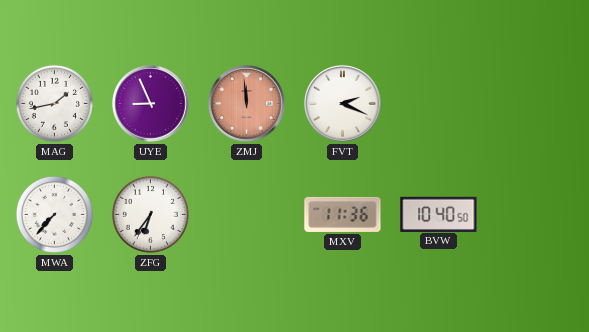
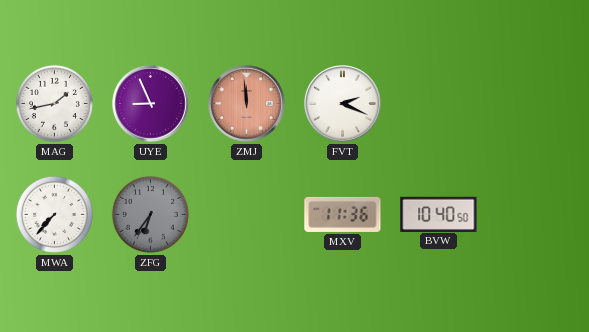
ZFG dial: white -> grey
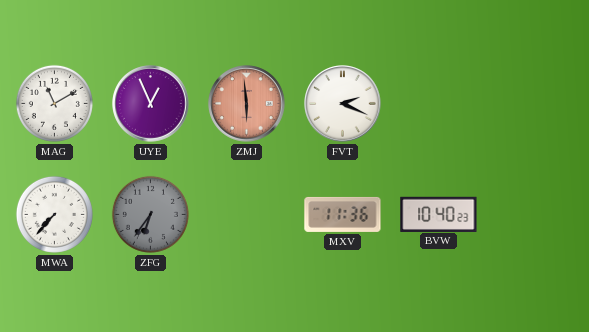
MAG: 1:43 -> 11:10
UYE: 8:56 -> 12:56
ZMJ: 11:59 -> 5:59
BVW: 10:40:50 -> 10:40:23
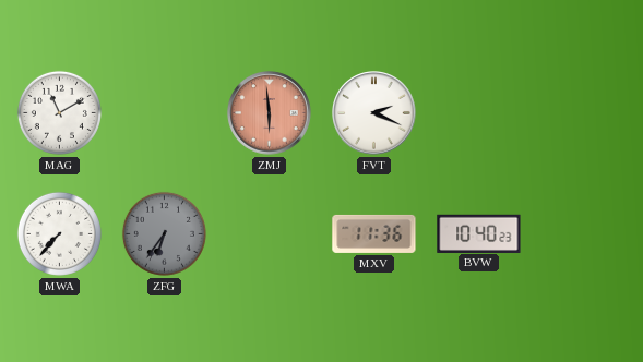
UYE: 12:56 -> none
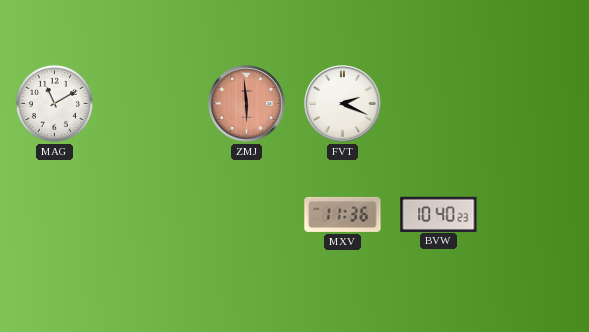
MWA: 7:37 -> none
ZFG: 6:36 -> none
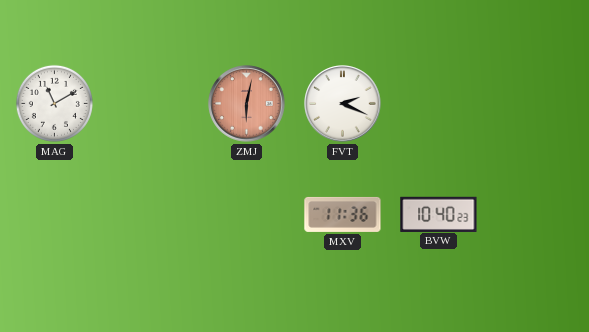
ZMJ: 5:59 -> 6:02
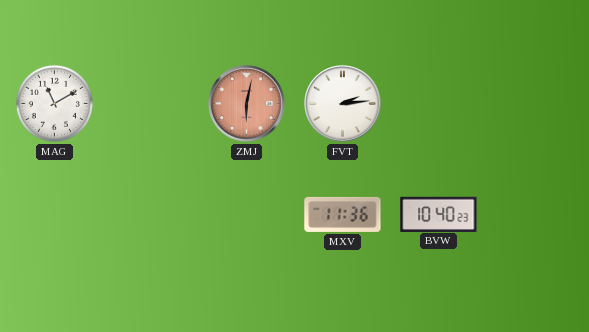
FVT: 2:19 -> 2:14
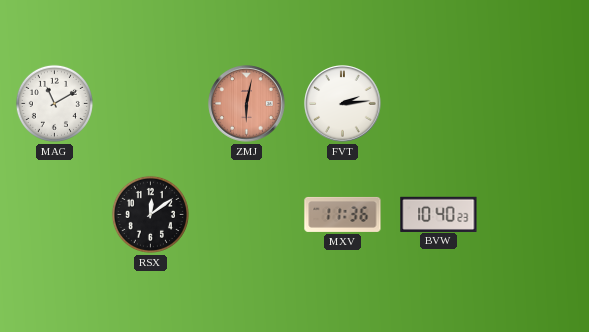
RSX: none -> 12:09
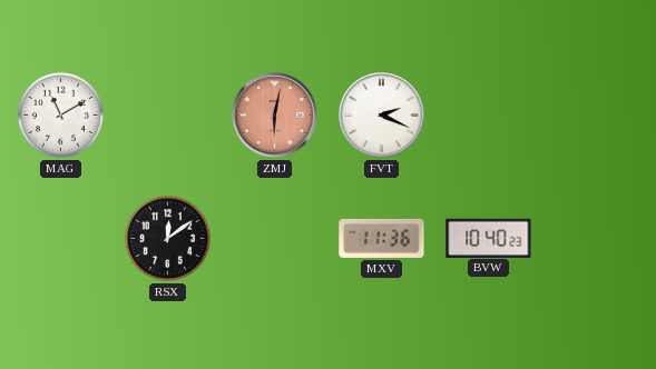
FVT: 2:14 -> 2:19
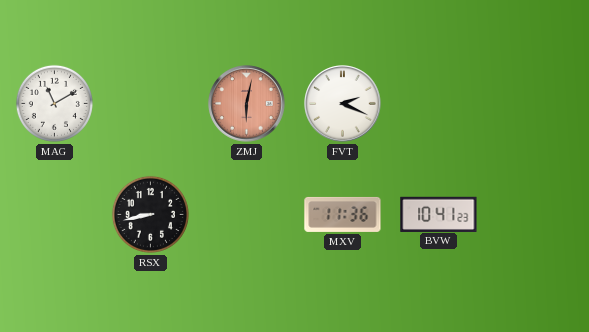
RSX: 12:09 -> 8:43
BVW: 10:40 -> 10:41
